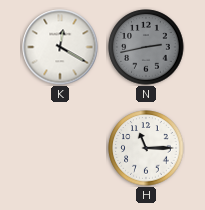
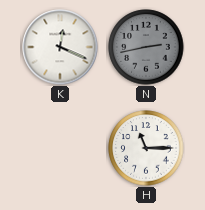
K: 12:20 -> 12:19
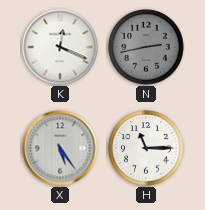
X: none -> 5:24
